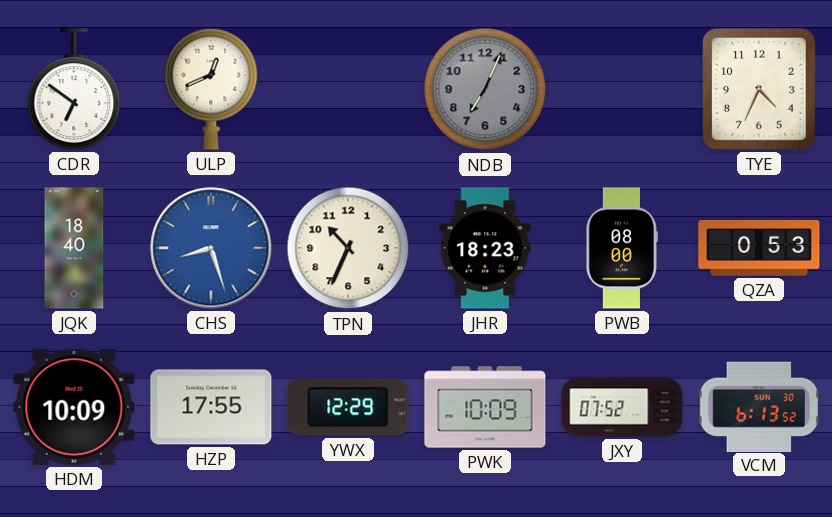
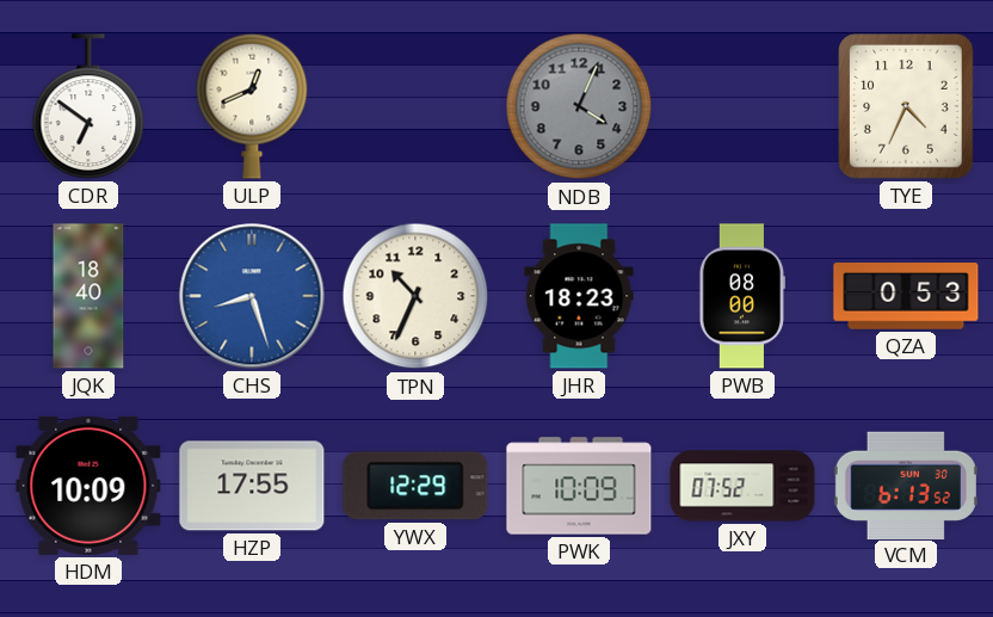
NDB: 7:04 -> 4:04
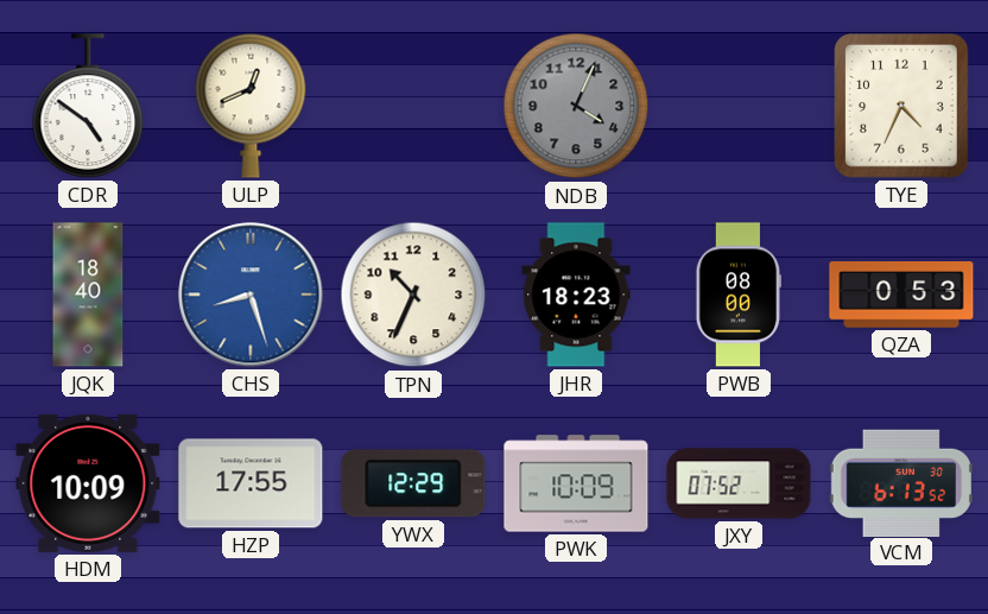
CDR: 6:51 -> 4:51
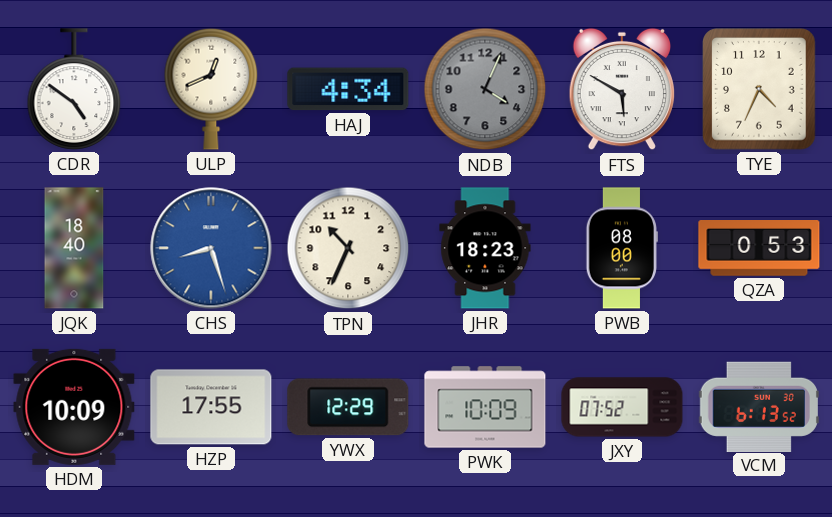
HAJ: none -> 4:34
FTS: none -> 5:50
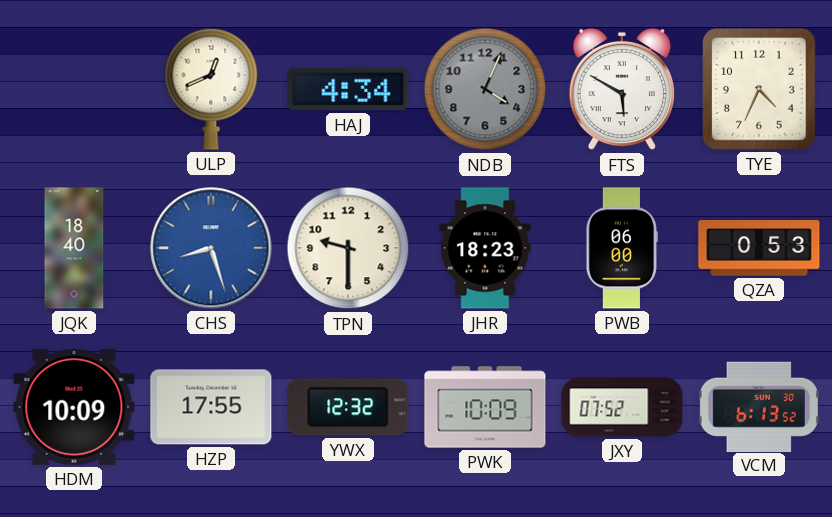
CDR: 4:51 -> none
TPN: 10:34 -> 9:30
PWB: 08:00 -> 06:00
YWX: 12:29 -> 12:32
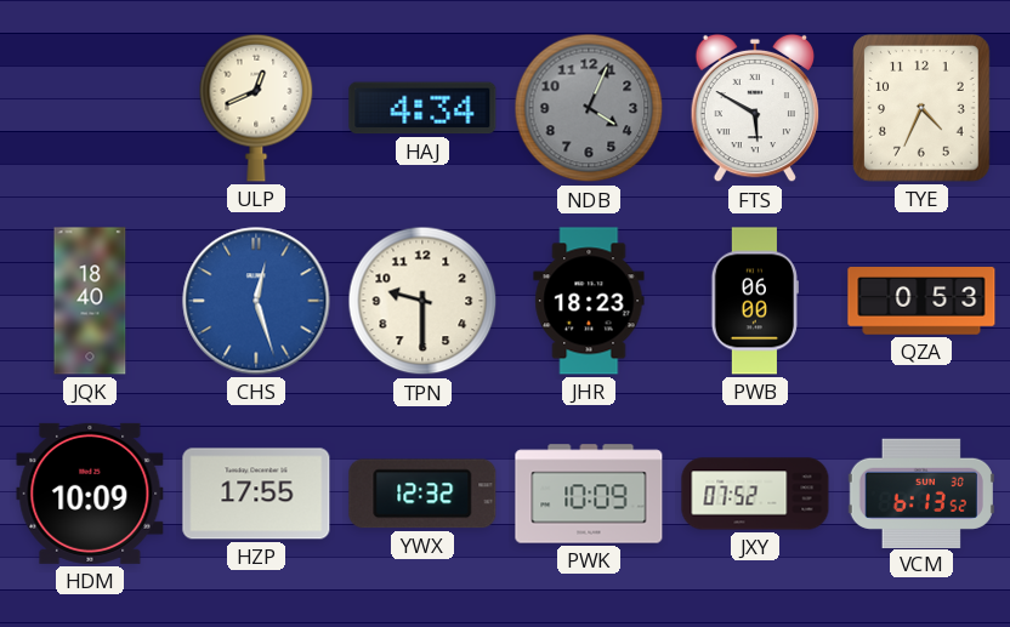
CHS: 8:27 -> 12:27
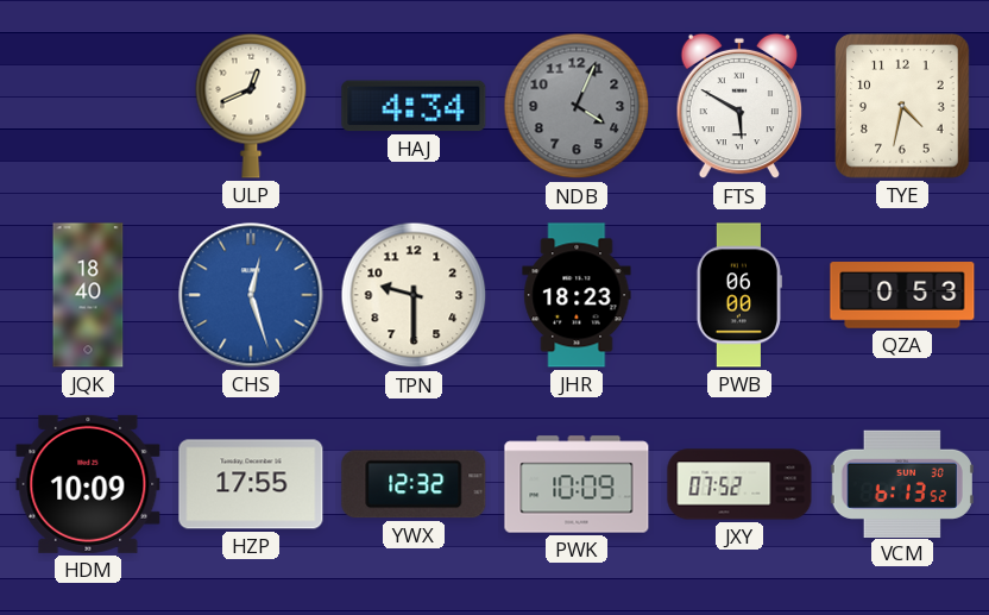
TYE: 4:34 -> 4:32
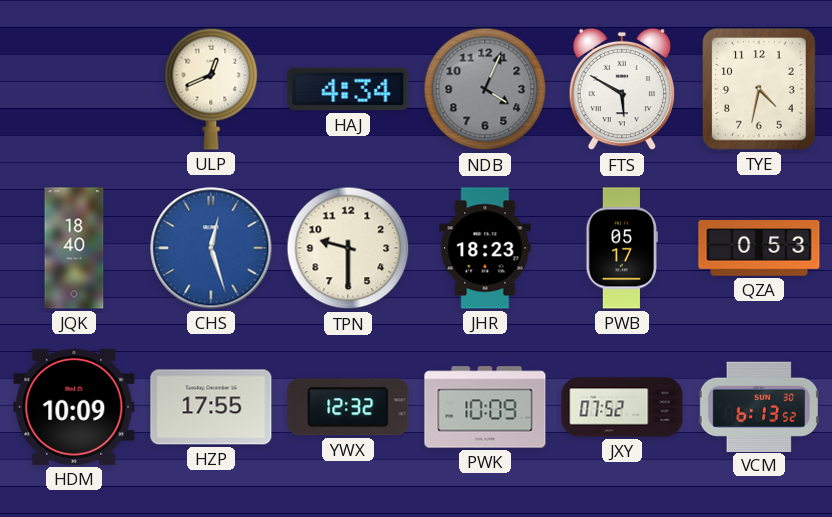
PWB: 06:00 -> 05:17
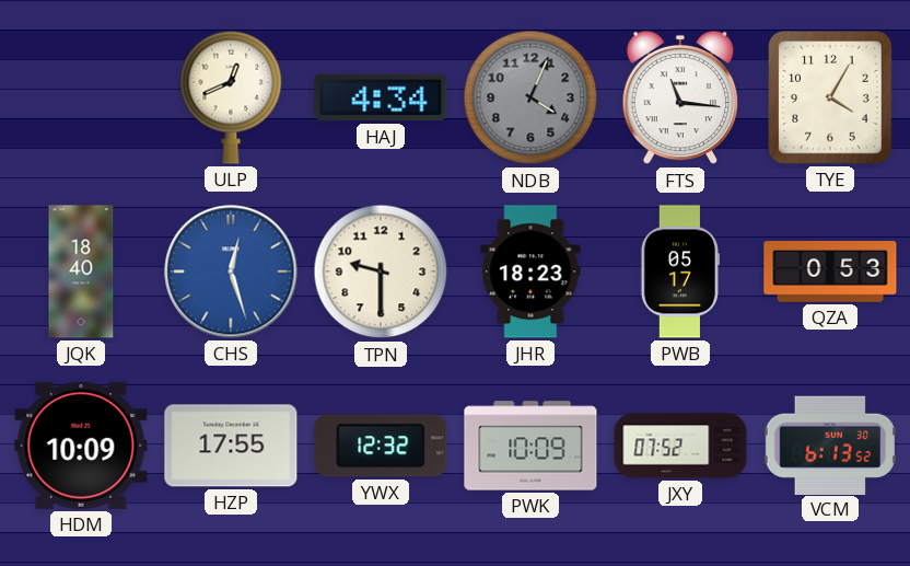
FTS: 5:50 -> 11:16
TYE: 4:32 -> 4:05
